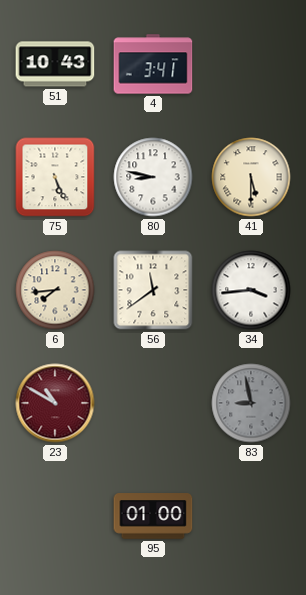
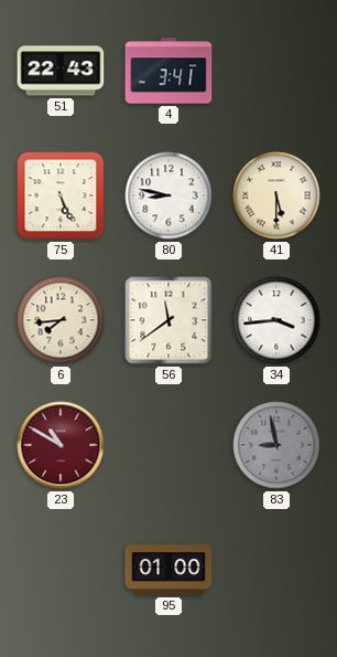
51: 10:43 -> 22:43
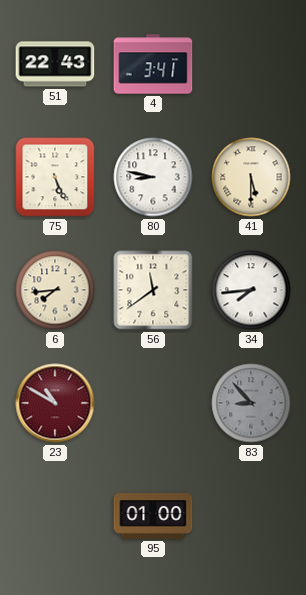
34: 3:44 -> 7:44
83: 8:58 -> 8:53
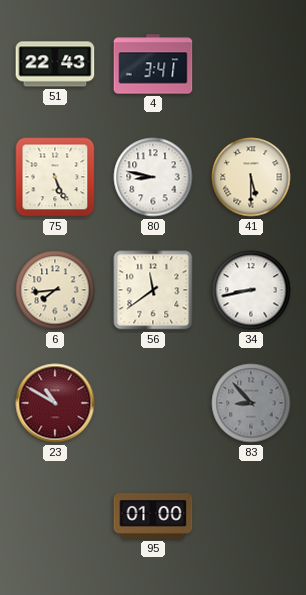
34: 7:44 -> 8:43
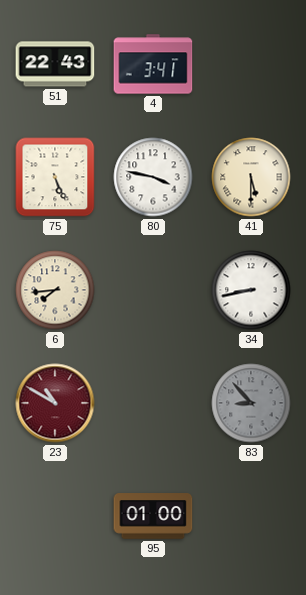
80: 8:47 -> 3:47
56: 11:39 -> none
